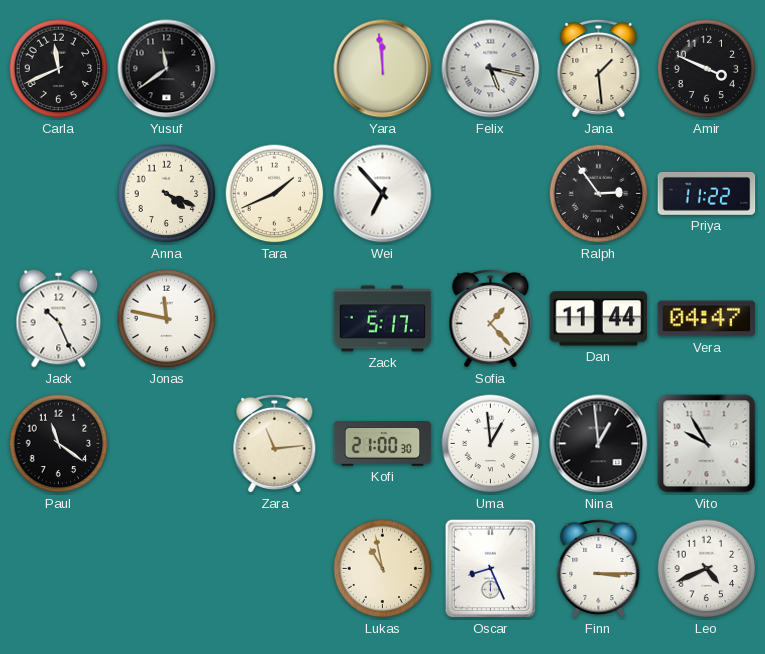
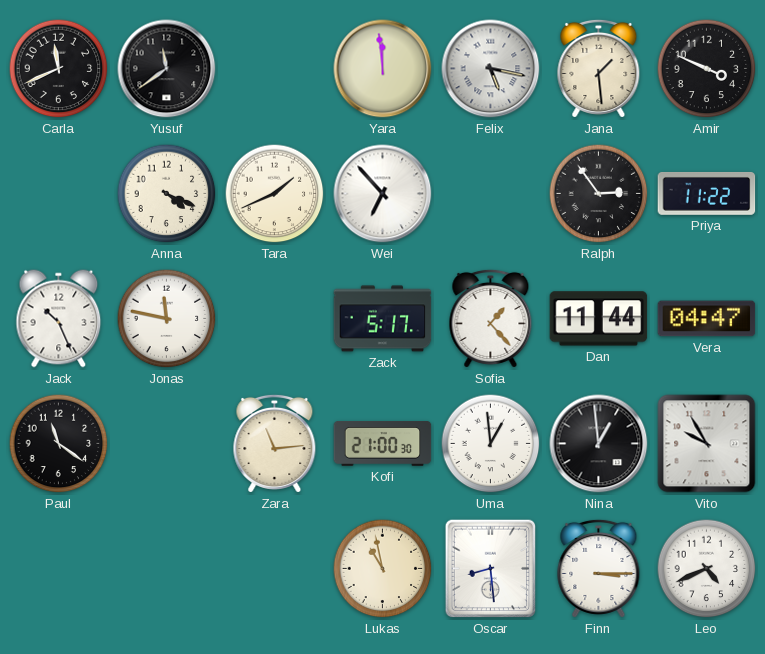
Oscar: 8:26 -> 8:29
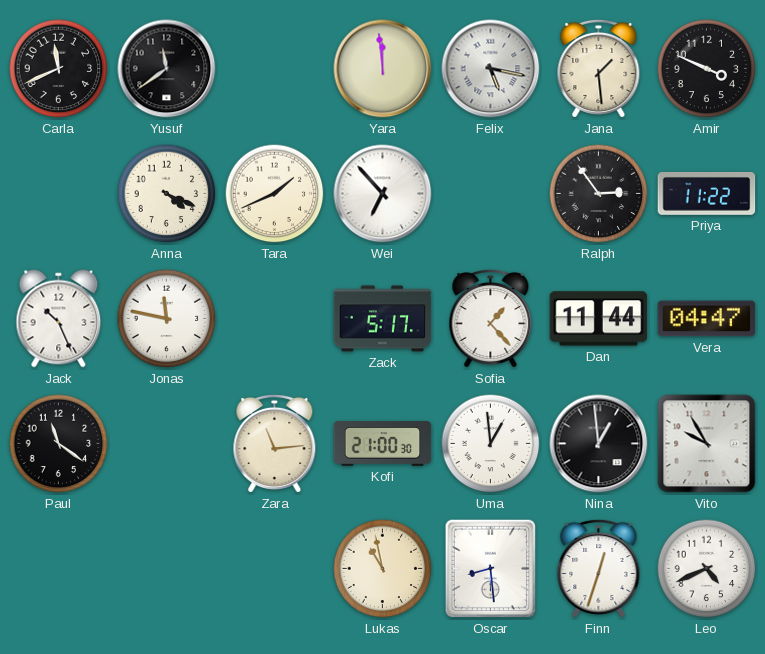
Finn: 3:15 -> 12:33
